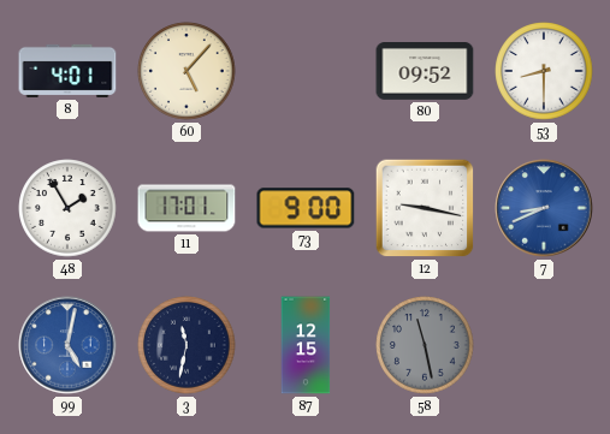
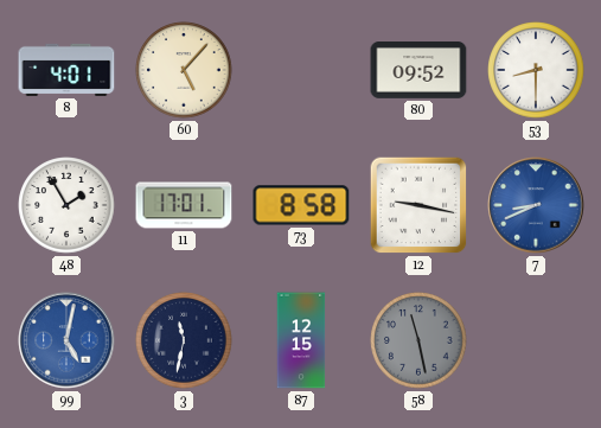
73: 9:00 -> 8:58
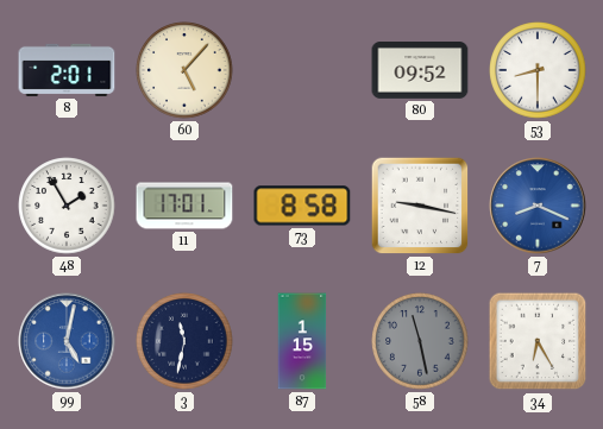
8: 4:01 -> 2:01
7: 8:41 -> 8:19
87: 12:15 -> 1:15
34: none -> 6:25
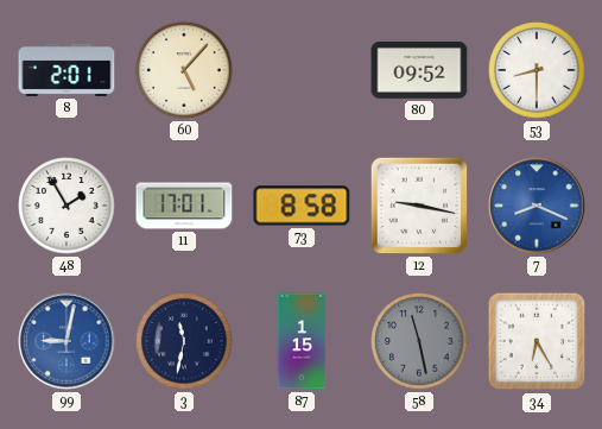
99: 5:02 -> 9:02
